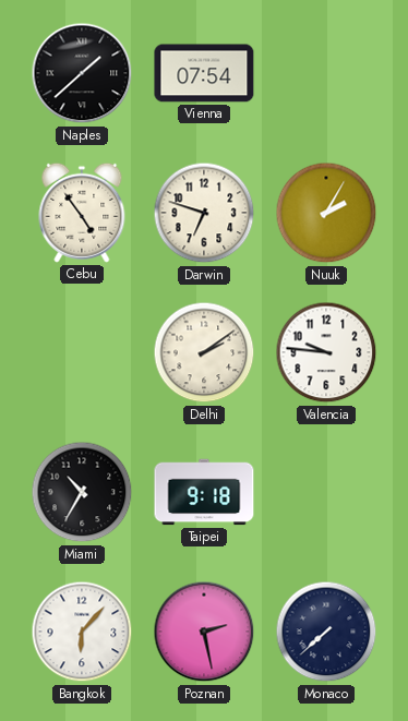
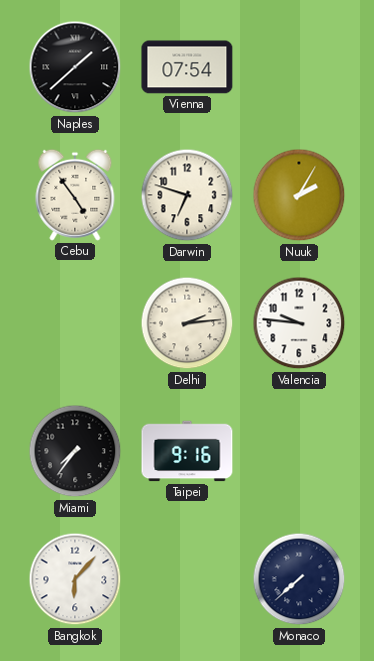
Delhi: 2:09 -> 2:14
Miami: 10:35 -> 7:36
Taipei: 9:18 -> 9:16
Poznan: 2:28 -> none
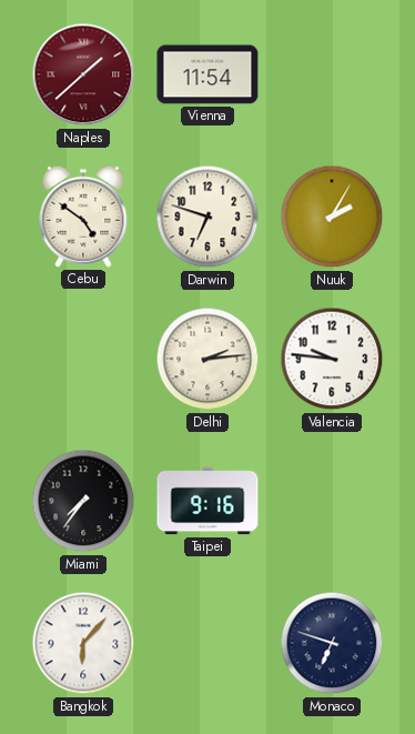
Naples dial: black -> burgundy
Vienna: 07:54 -> 11:54
Cebu: 4:54 -> 4:51
Monaco: 7:38 -> 6:48
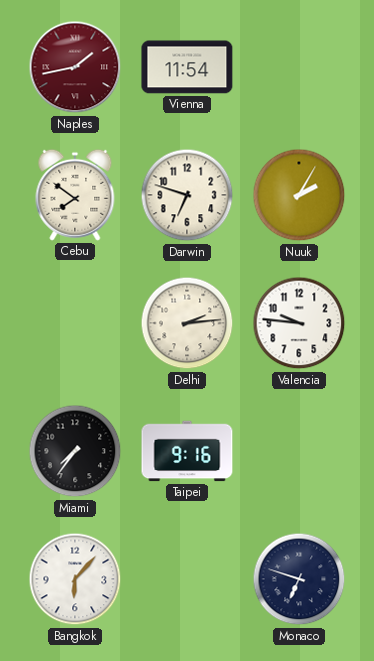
Naples: 1:38 -> 1:43
Cebu: 4:51 -> 7:51
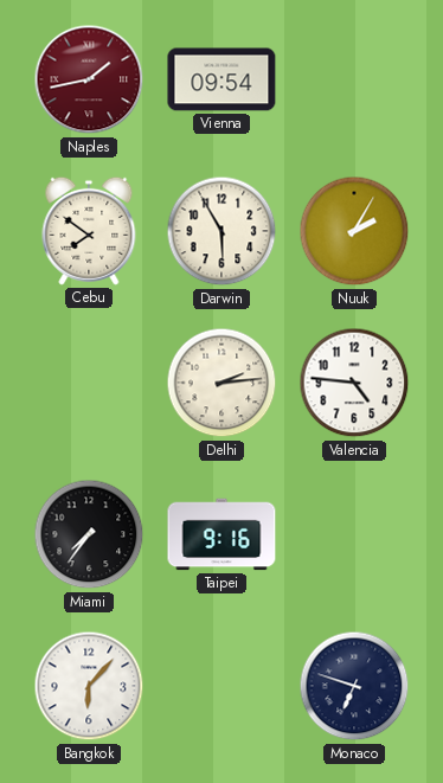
Vienna: 11:54 -> 09:54
Darwin: 6:48 -> 5:55
Valencia: 9:46 -> 4:46
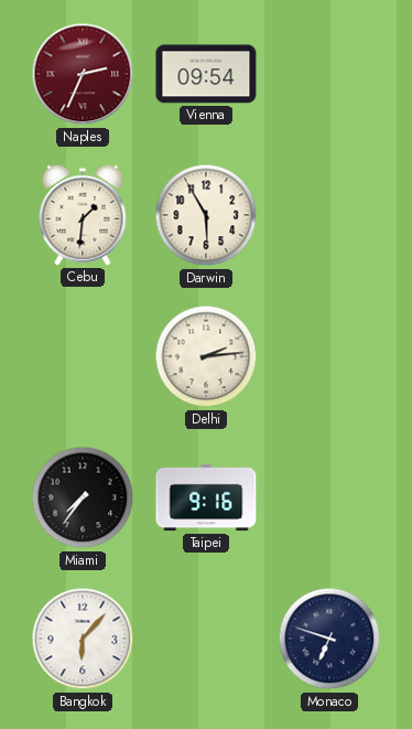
Naples: 1:43 -> 2:34
Cebu: 7:51 -> 1:31
Nuuk: 2:05 -> none
Valencia: 4:46 -> none
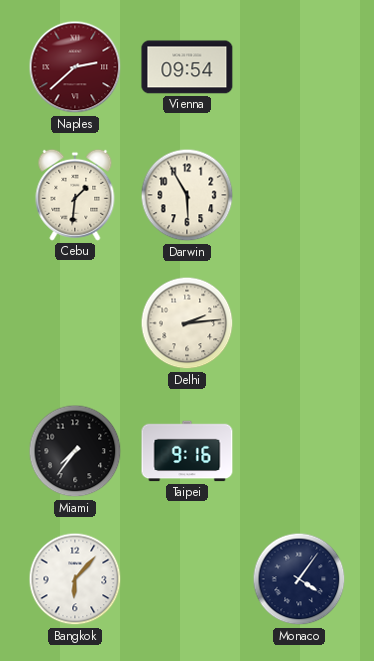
Naples: 2:34 -> 2:38
Monaco: 6:48 -> 4:06
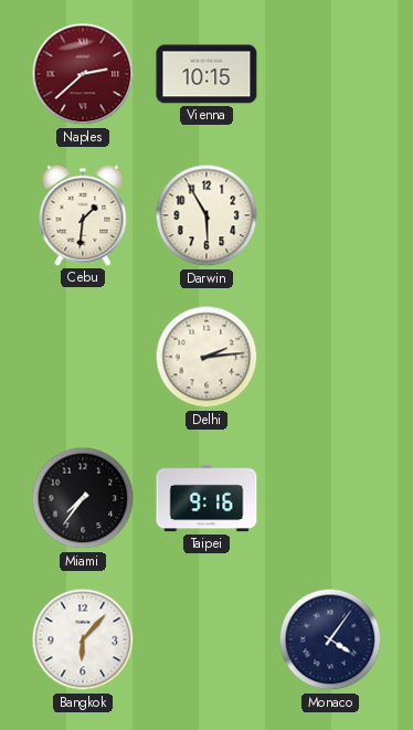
Vienna: 09:54 -> 10:15
